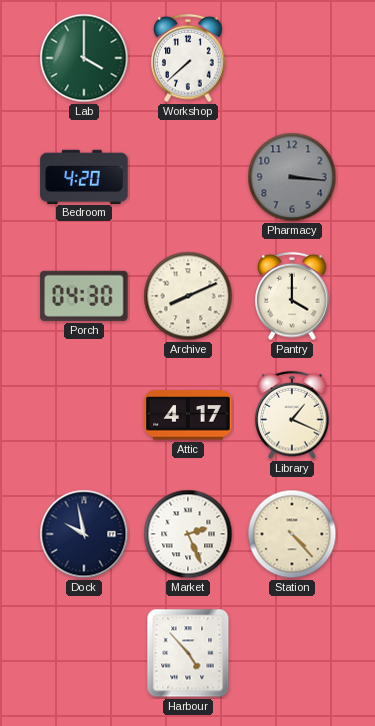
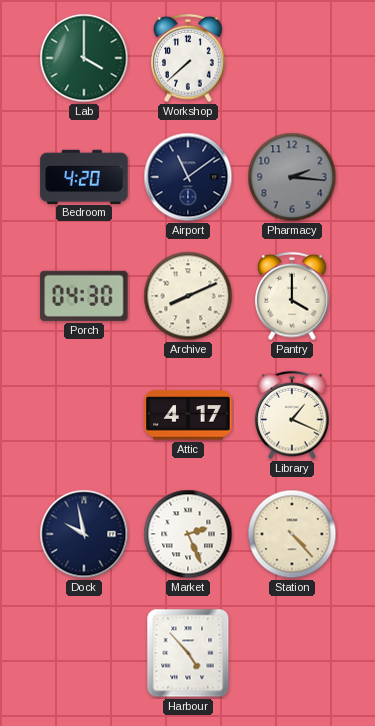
Airport: none -> 11:09
Pharmacy: 3:16 -> 2:16
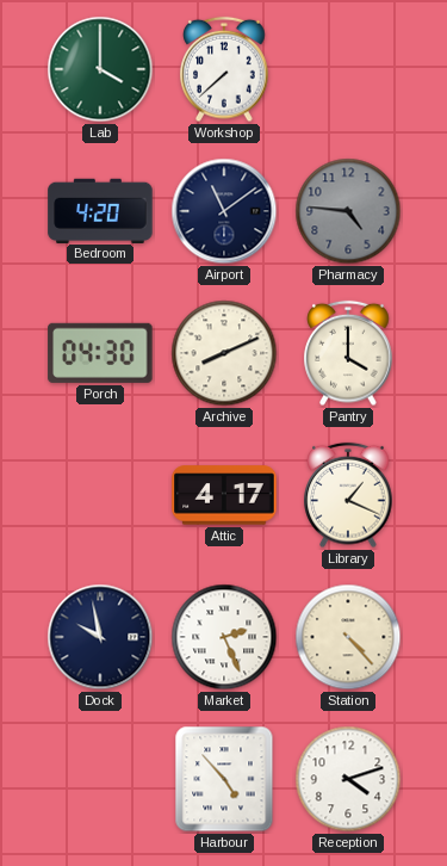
Pharmacy: 2:16 -> 4:46
Reception: none -> 4:12
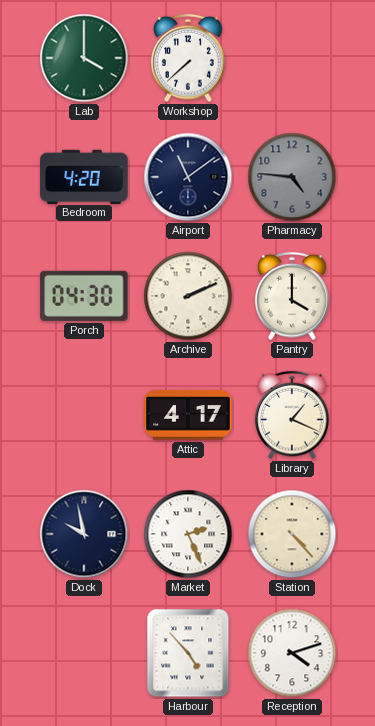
Archive: 8:11 -> 2:11
